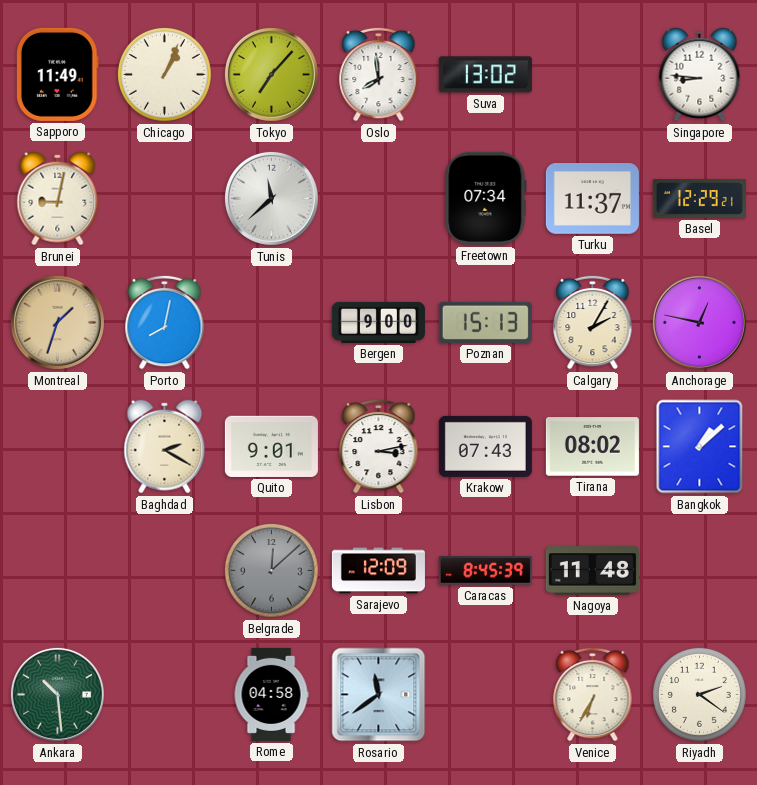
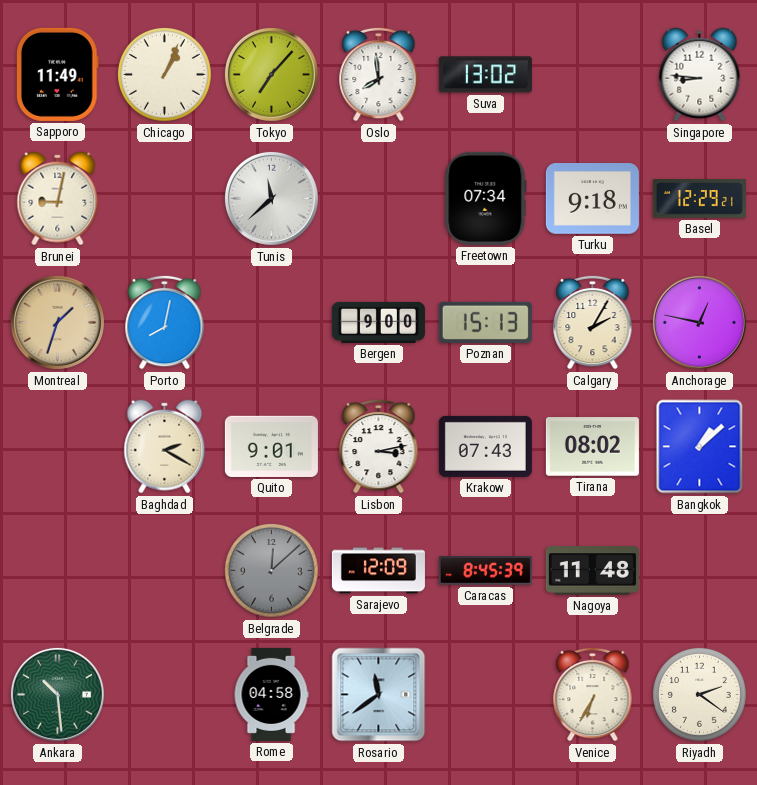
Turku: 11:37 -> 9:18
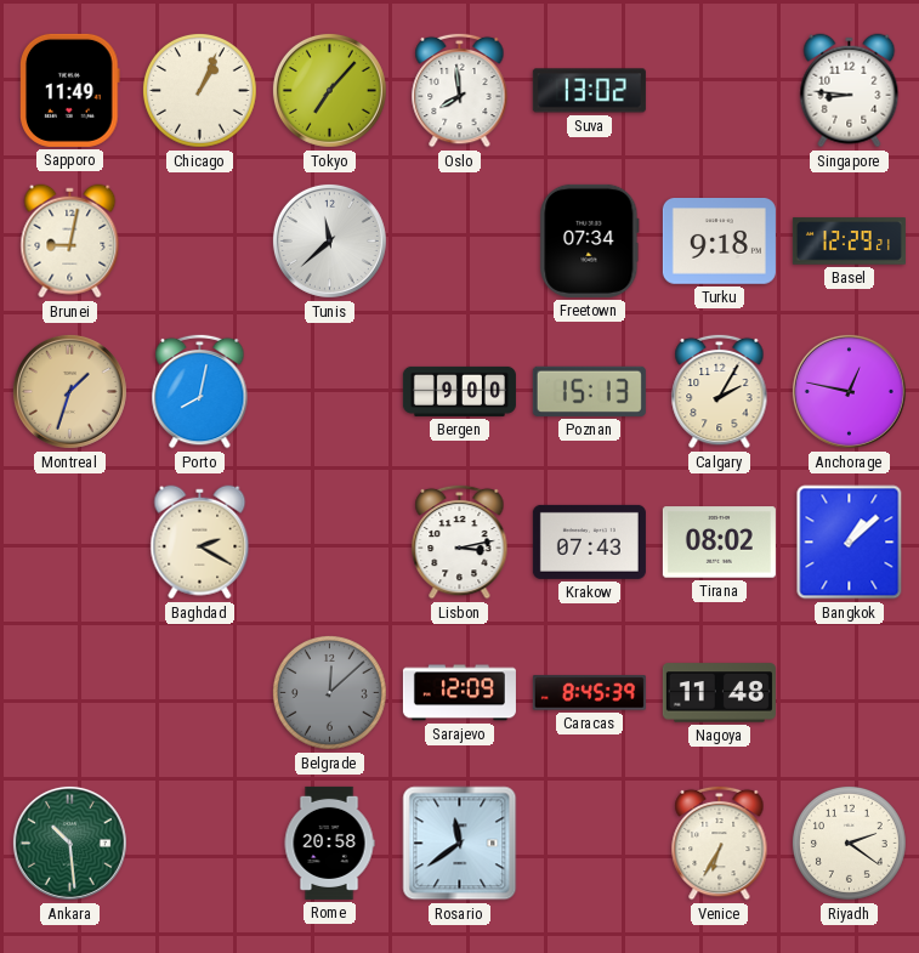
Quito: 9:01 -> none
Rome: 04:58 -> 20:58
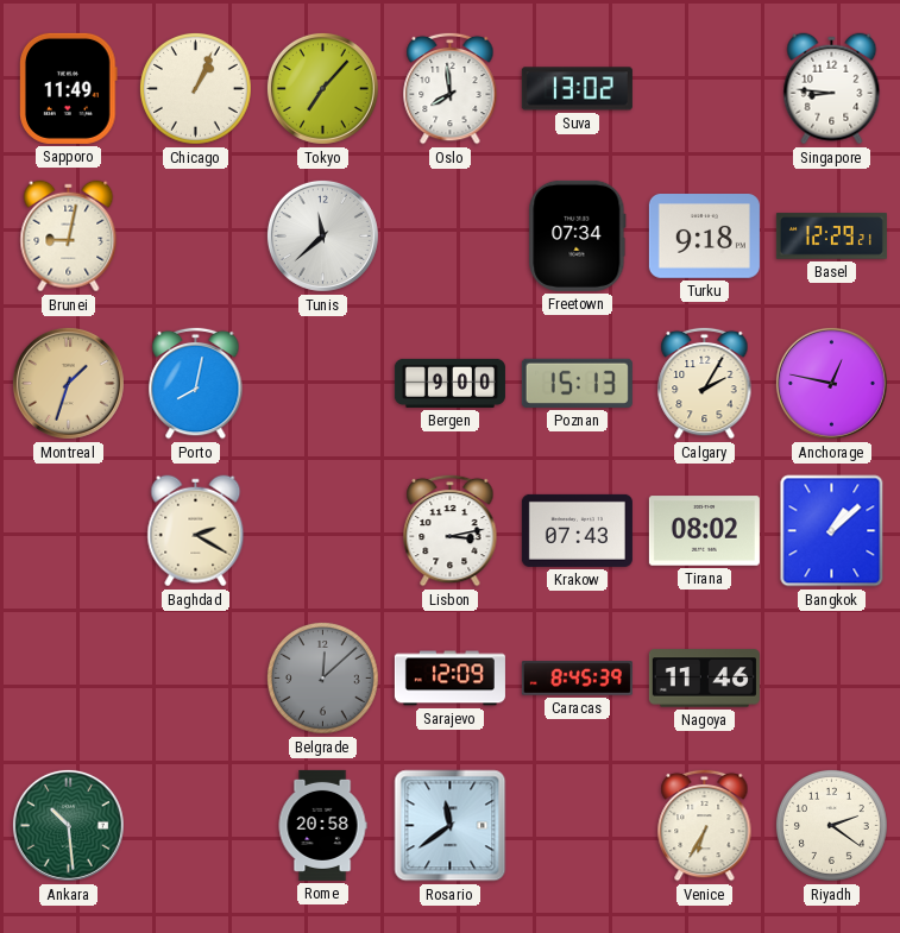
Nagoya: 11:48 -> 11:46
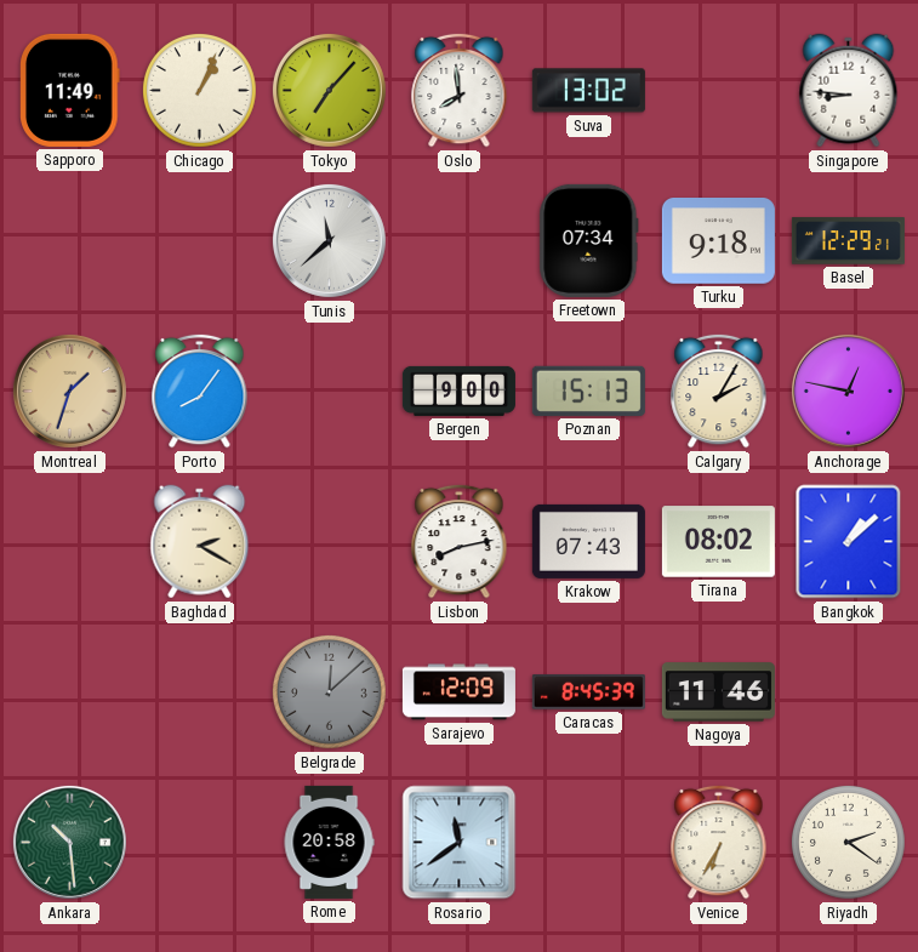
Brunei: 9:02 -> none
Porto: 8:02 -> 8:06
Lisbon: 3:13 -> 8:13
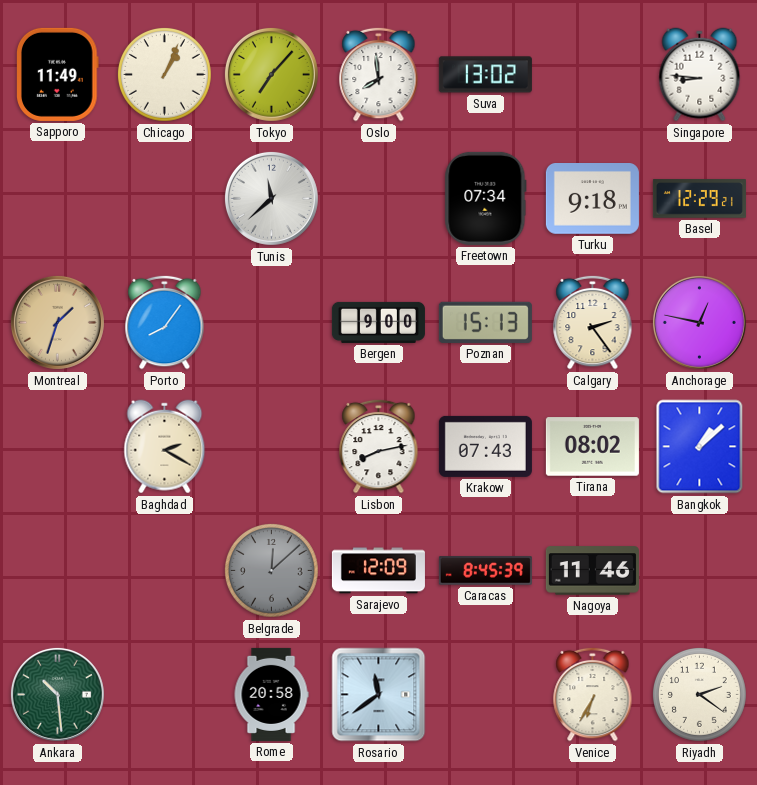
Calgary: 2:05 -> 2:24
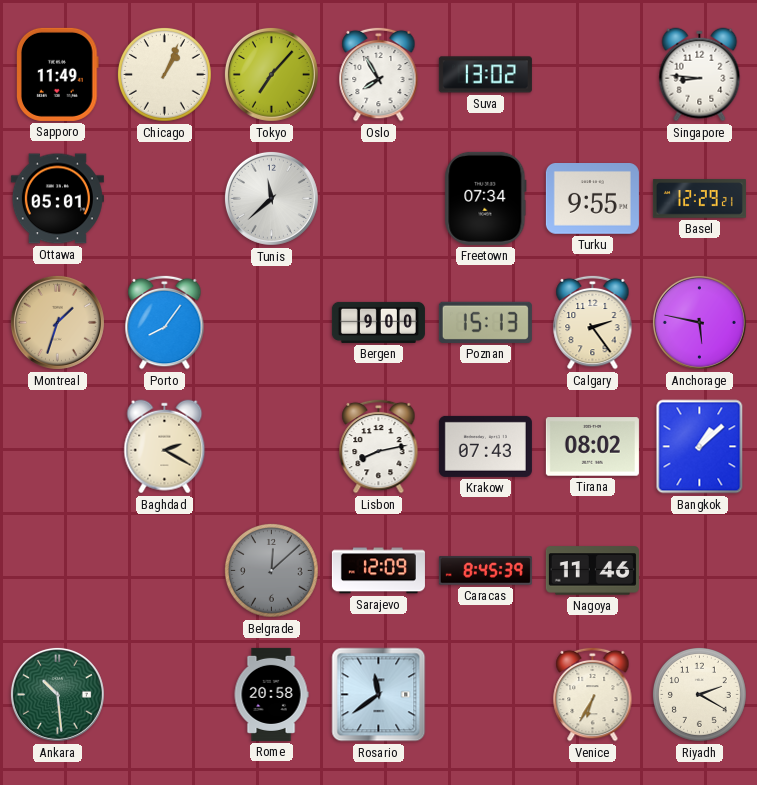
Oslo: 7:59 -> 7:55
Ottawa: none -> 05:01
Turku: 9:18 -> 9:55
Anchorage: 12:47 -> 5:47
Riyadh: 2:21 -> 2:20
